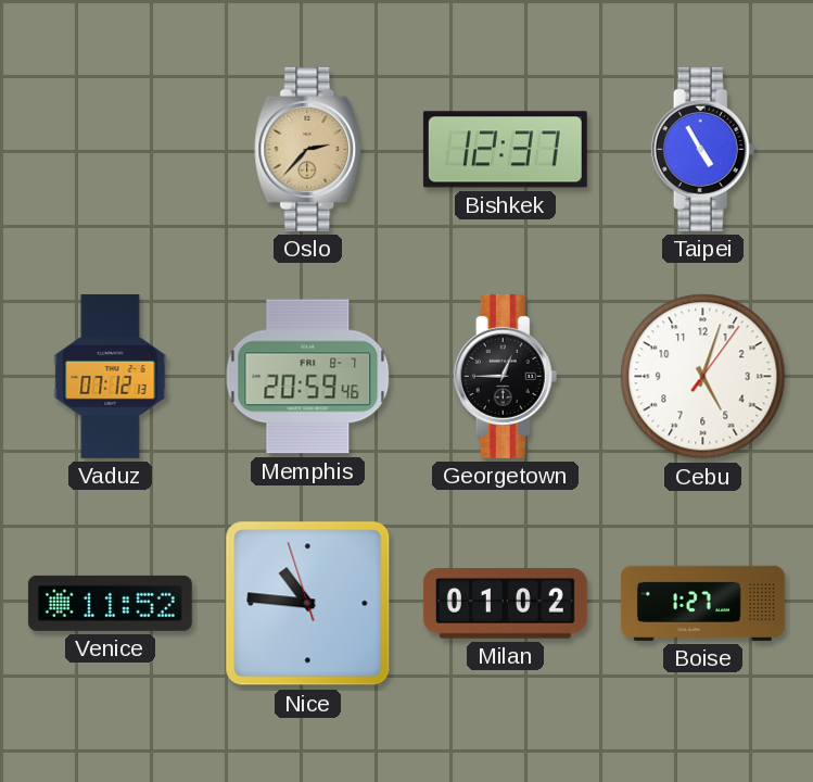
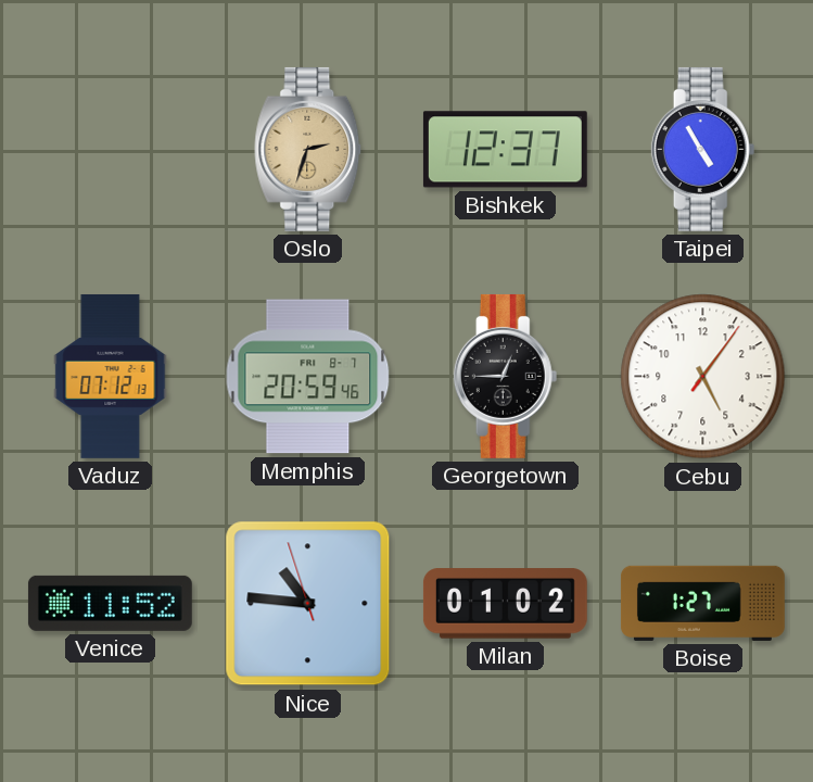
Oslo: 2:37 -> 2:33
Cebu: 5:03 -> 5:06
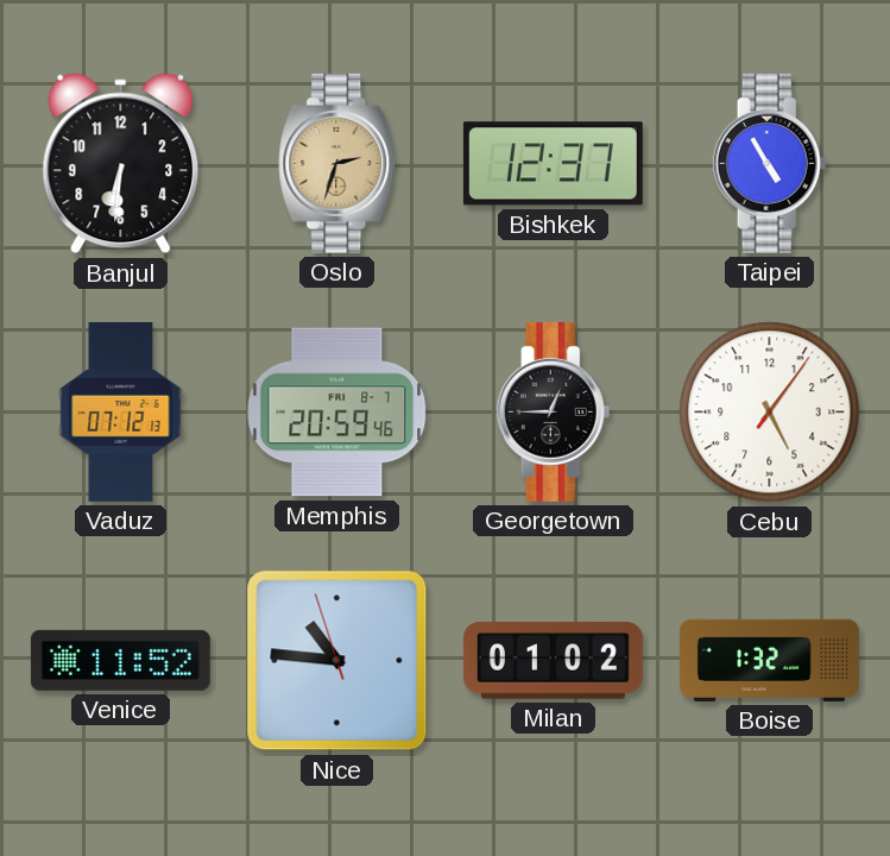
Banjul: none -> 6:31
Boise: 1:27 -> 1:32
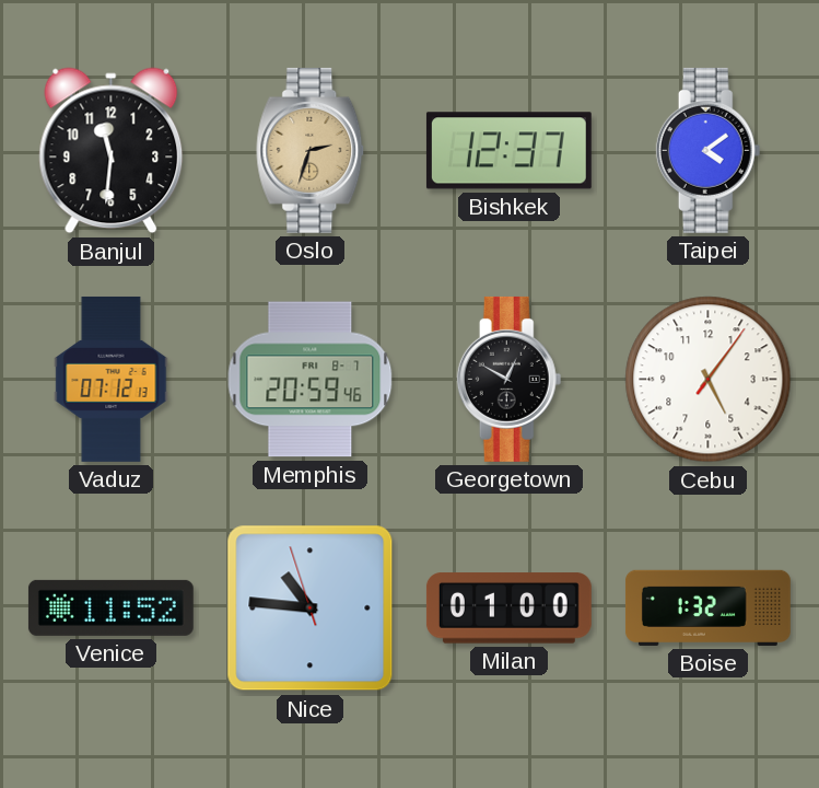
Banjul: 6:31 -> 11:31
Taipei: 4:55 -> 4:09
Georgetown: 12:45 -> 12:50
Milan: 01:02 -> 01:00
